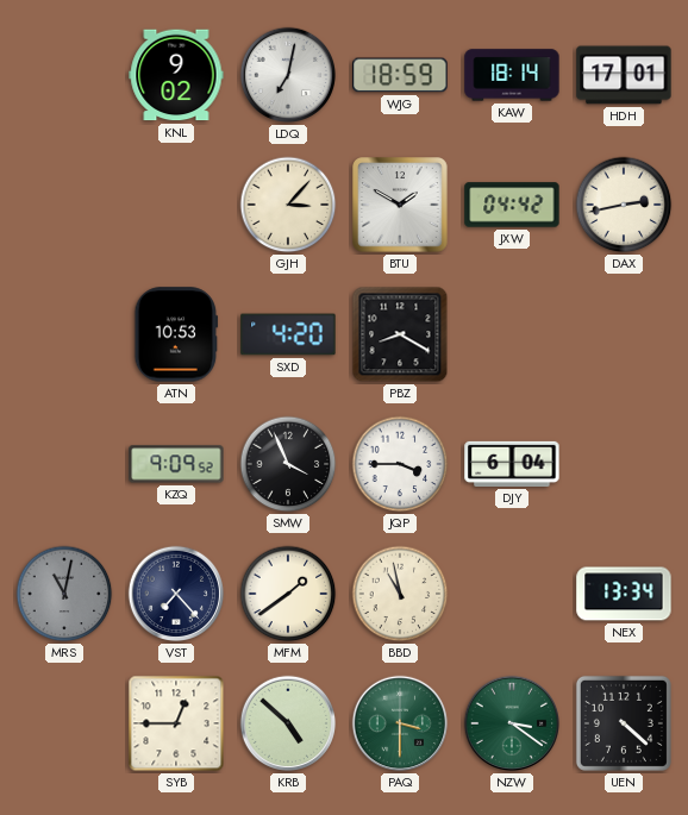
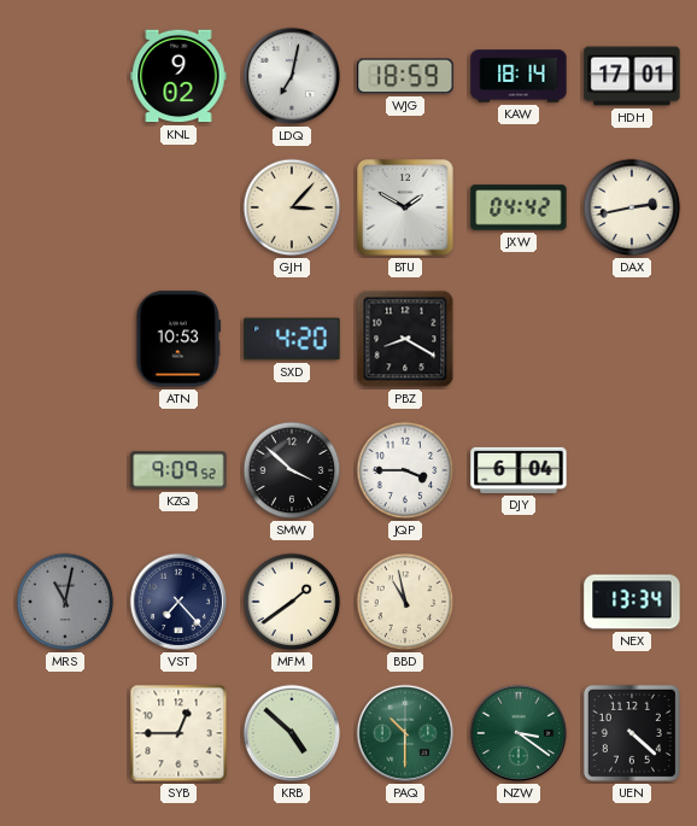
SMW: 3:56 -> 3:52
PAQ: 3:30 -> 10:30
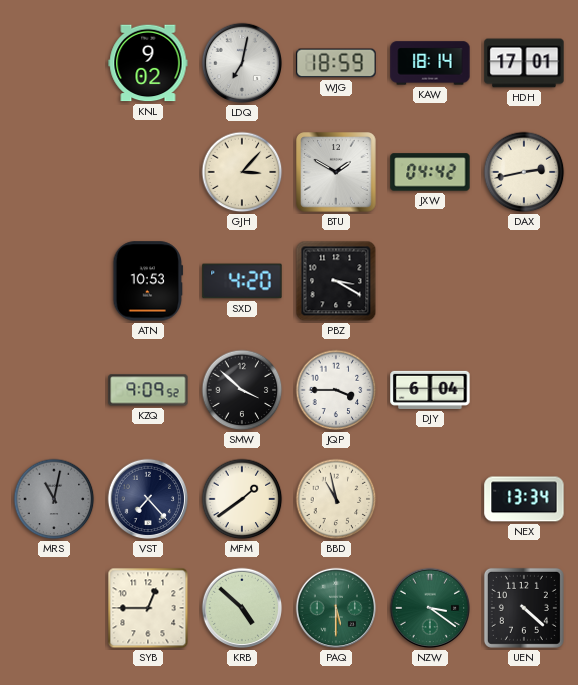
PBZ: 8:20 -> 3:20
PAQ: 10:30 -> 5:30
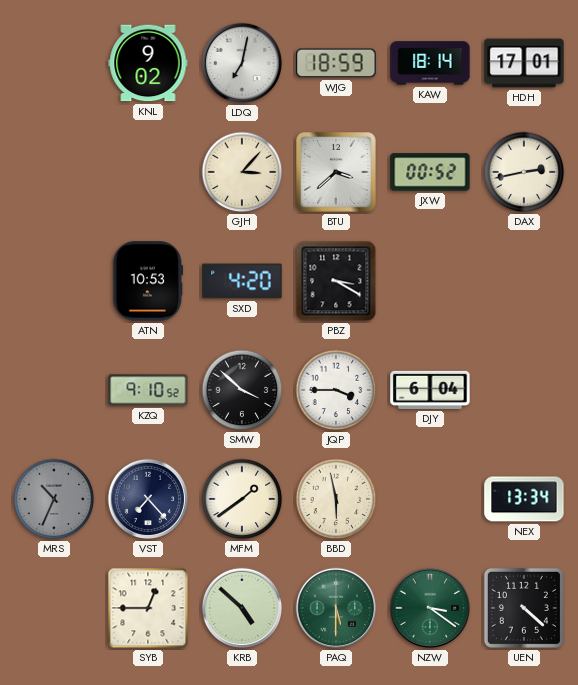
BTU: 1:50 -> 3:38
JXW: 04:42 -> 00:52
KZQ: 9:09 -> 9:10
MRS: 11:02 -> 10:34
BBD: 10:58 -> 5:58
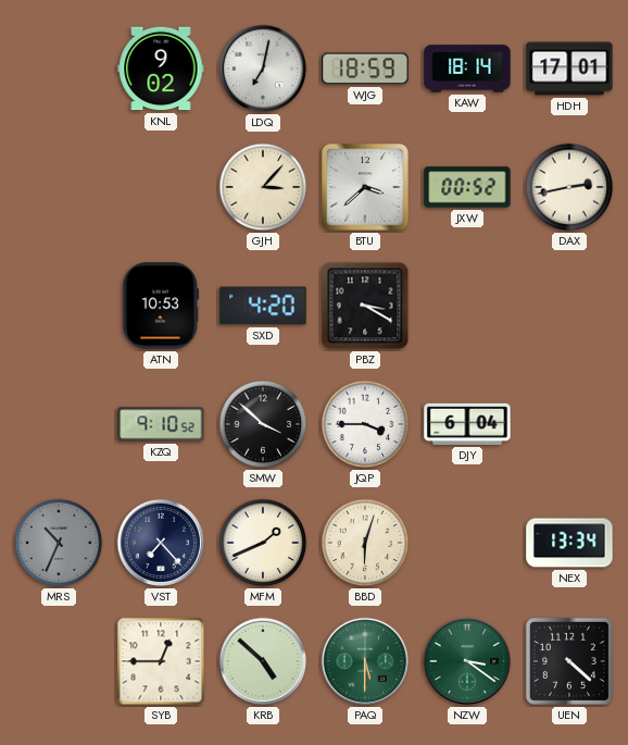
MFM: 1:39 -> 1:41
BBD: 5:58 -> 6:03
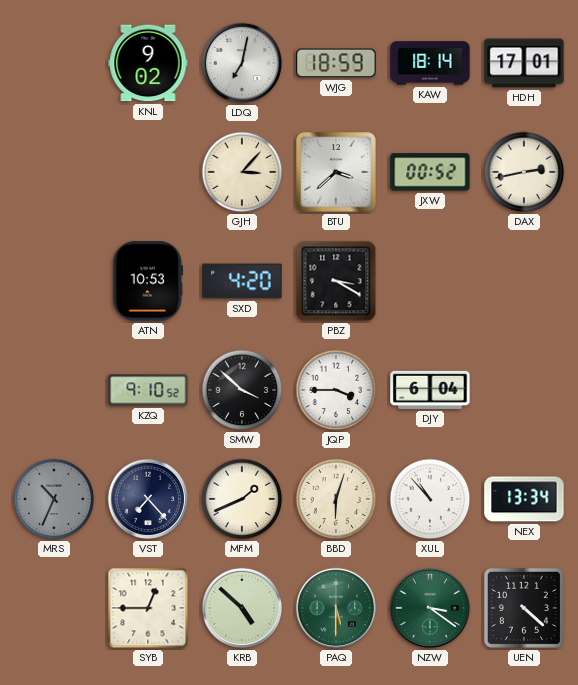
XUL: none -> 10:53
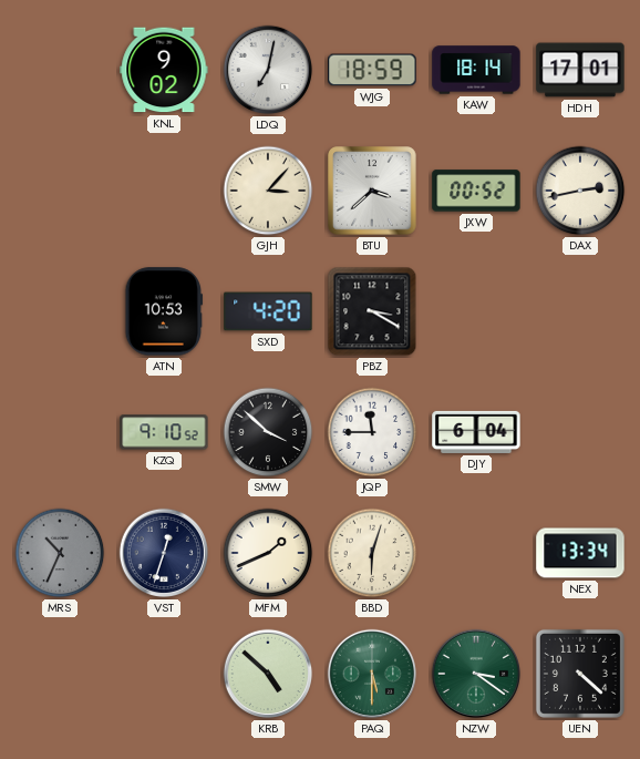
JQP: 3:45 -> 11:45
VST: 7:23 -> 12:33
XUL: 10:53 -> none
SYB: 12:45 -> none
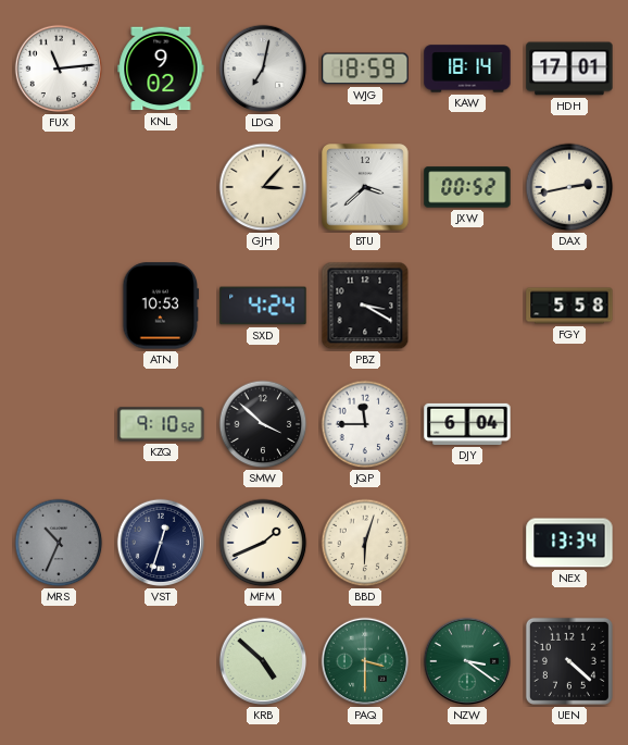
FUX: none -> 11:14
SXD: 4:20 -> 4:24
FGY: none -> 5:58
PAQ: 5:30 -> 3:30
